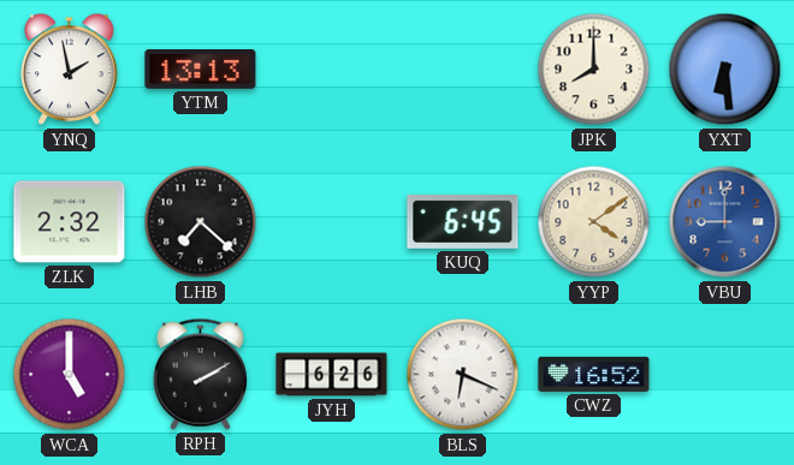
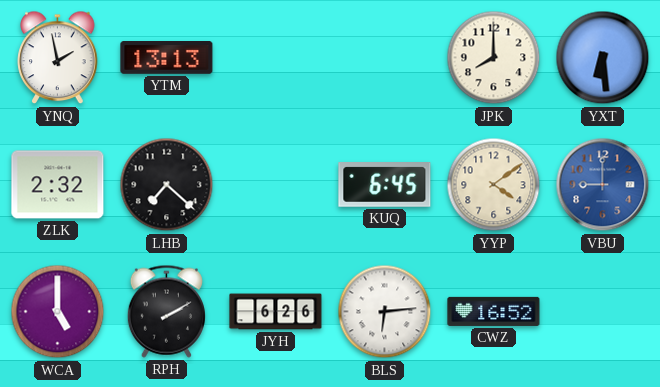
BLS: 6:19 -> 6:14
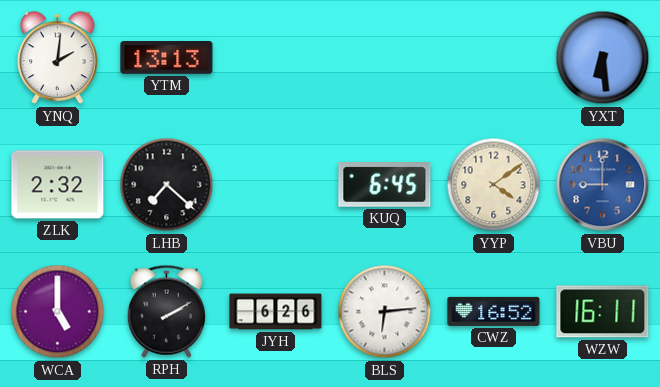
YNQ: 1:58 -> 2:01
JPK: 8:00 -> none
WZW: none -> 16:11
